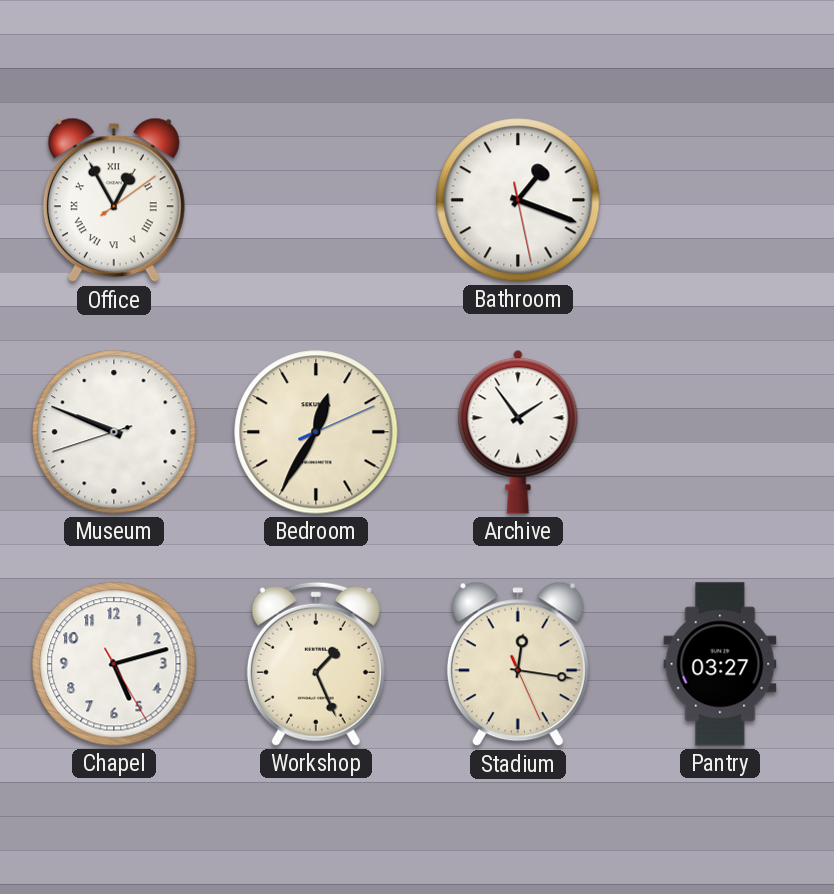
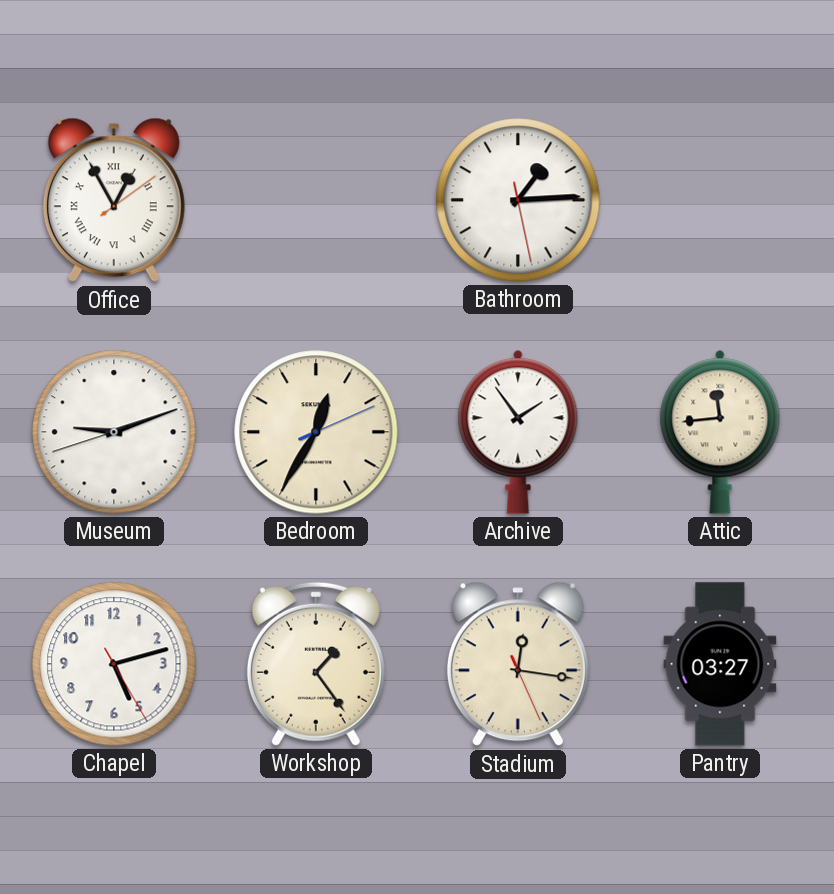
Bathroom: 1:18 -> 1:14
Museum: 9:48 -> 9:11
Attic: none -> 11:44
Workshop: 1:26 -> 1:24
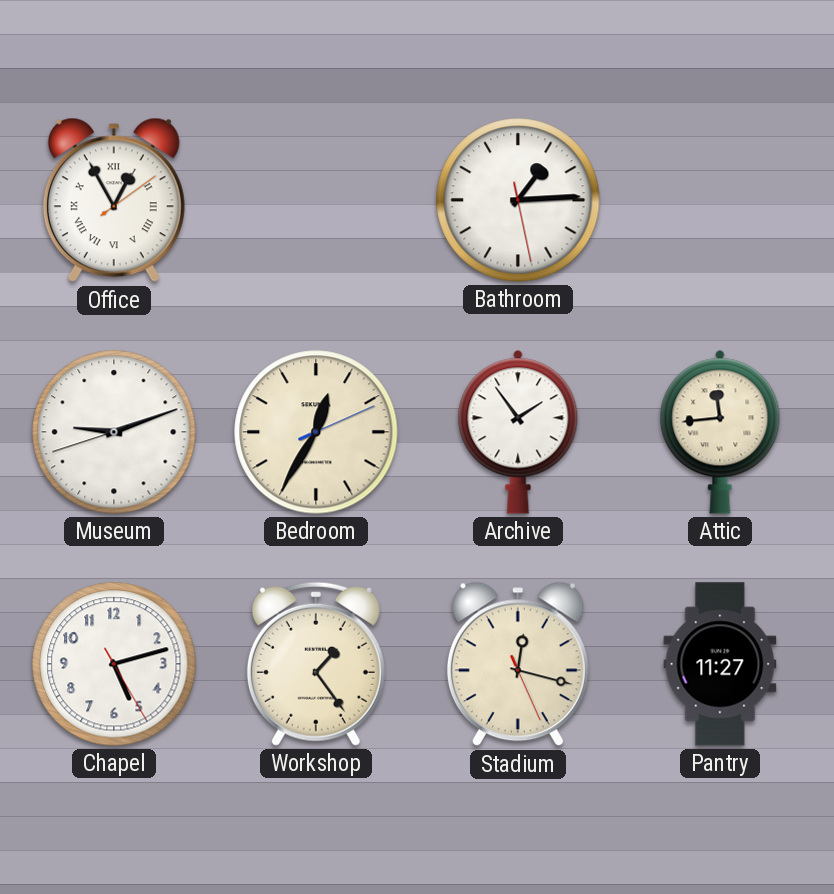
Stadium: 12:16 -> 12:17
Pantry: 03:27 -> 11:27
